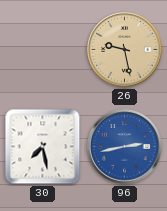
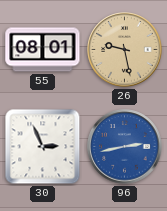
55: none -> 08:01
30: 7:28 -> 2:56
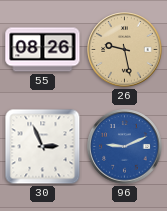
55: 08:01 -> 08:26
96: 2:43 -> 9:11
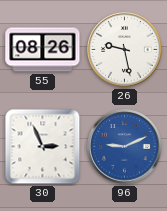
26 dial: champagne -> white
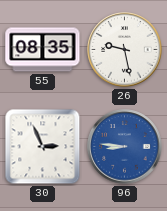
55: 08:26 -> 08:35
96: 9:11 -> 8:46
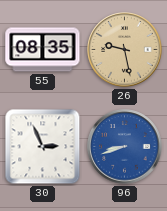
26 dial: white -> champagne
96: 8:46 -> 8:42
